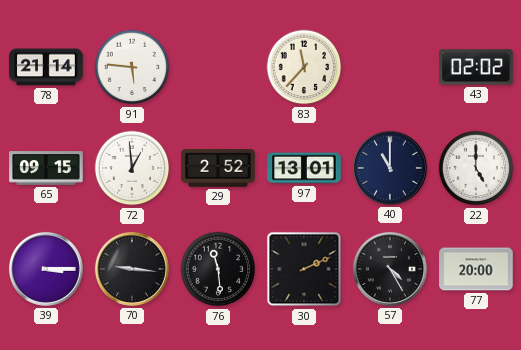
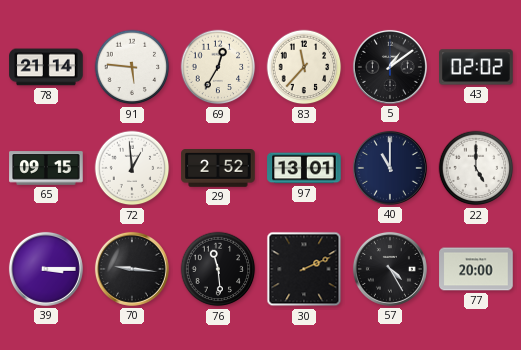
69: none -> 12:35
5: none -> 1:09
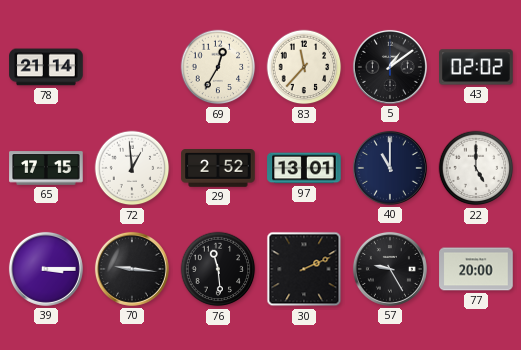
91: 5:46 -> none
65: 09:15 -> 17:15
57: 4:25 -> 9:25
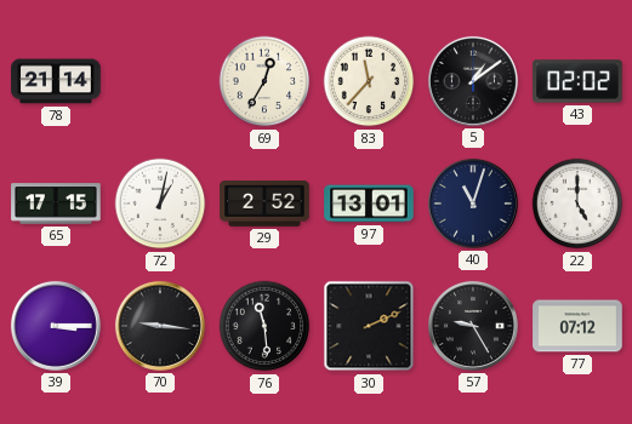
72: 12:59 -> 1:02
40: 11:00 -> 11:03
77: 20:00 -> 07:12
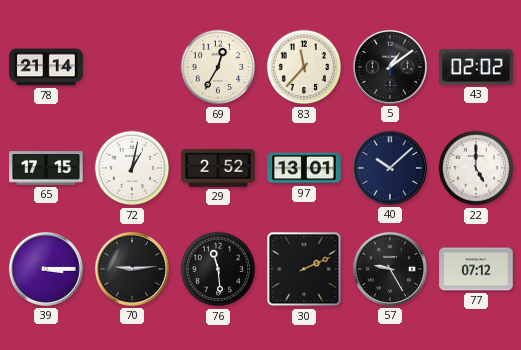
40: 11:03 -> 10:08
70: 9:16 -> 9:14
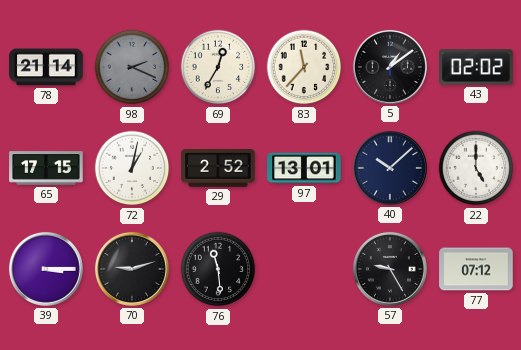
98: none -> 2:19
70: 9:14 -> 9:12
30: 2:11 -> none
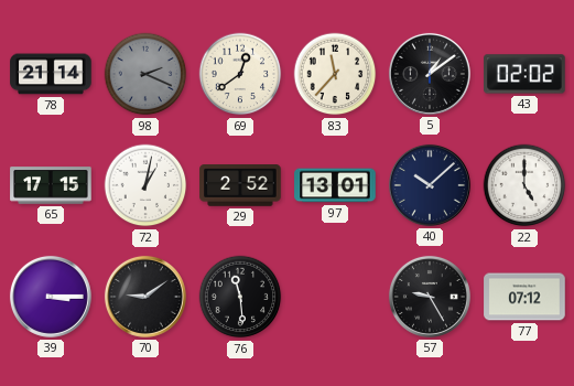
69: 12:35 -> 12:39
70: 9:12 -> 9:09
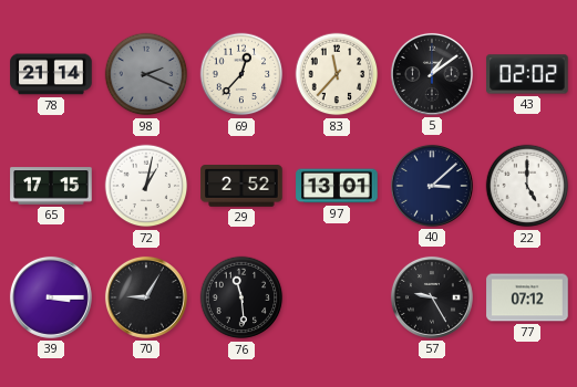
69: 12:39 -> 12:37
40: 10:08 -> 3:08
70: 9:09 -> 9:05
